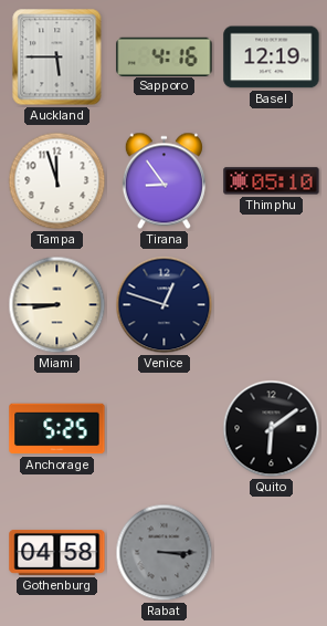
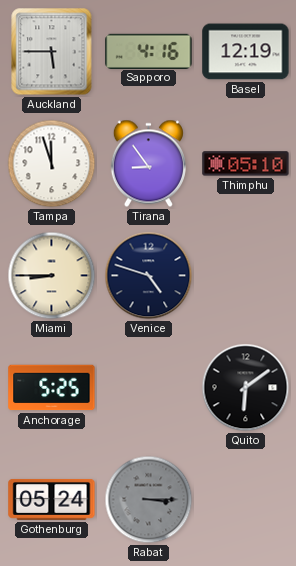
Venice: 12:48 -> 4:48
Gothenburg: 04:58 -> 05:24
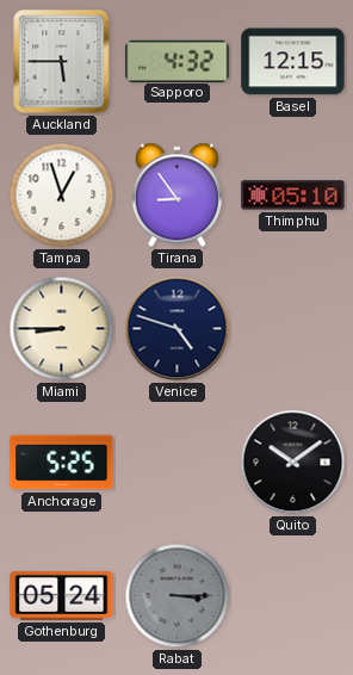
Sapporo: 4:16 -> 4:32
Basel: 12:19 -> 12:15
Tampa: 11:57 -> 12:57
Quito: 6:09 -> 10:09
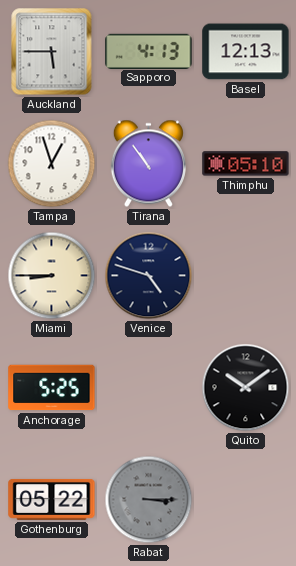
Sapporo: 4:32 -> 4:13
Basel: 12:15 -> 12:13
Tirana: 8:54 -> 10:54
Gothenburg: 05:24 -> 05:22
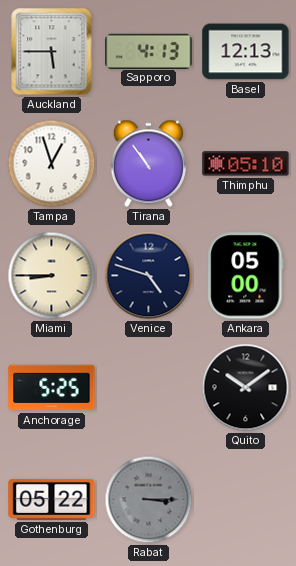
Ankara: none -> 05:00
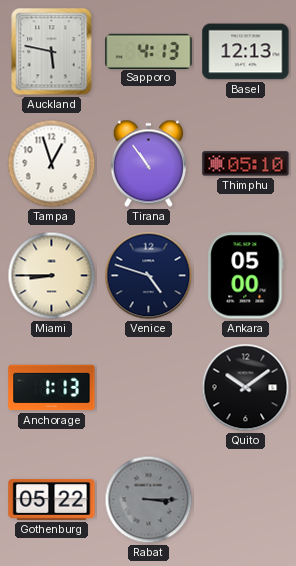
Auckland: 5:45 -> 5:47
Anchorage: 5:25 -> 1:13
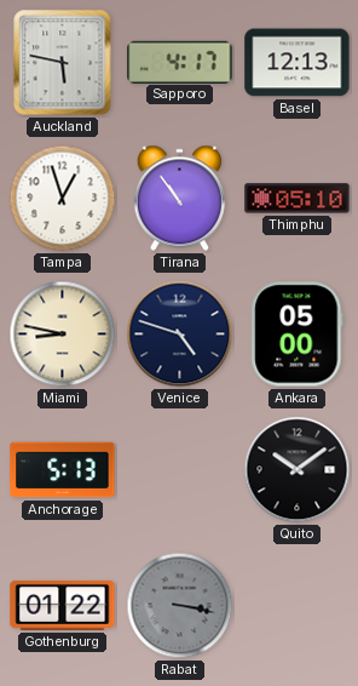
Sapporo: 4:13 -> 4:17
Miami: 8:45 -> 8:47
Anchorage: 1:13 -> 5:13
Gothenburg: 05:22 -> 01:22
Rabat: 3:15 -> 3:17
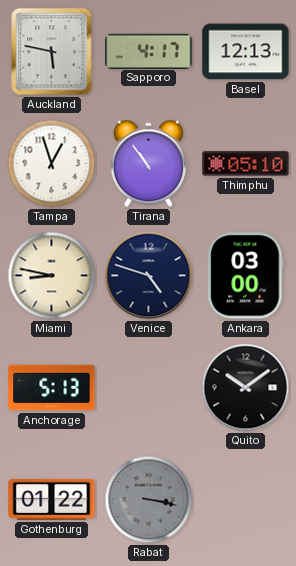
Ankara: 05:00 -> 03:00
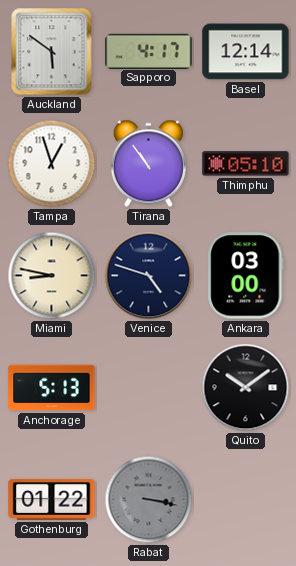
Auckland: 5:47 -> 5:51
Basel: 12:13 -> 12:14
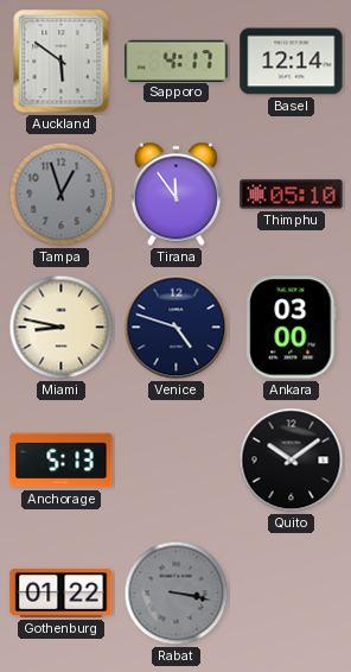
Tampa dial: white -> grey
Tirana: 10:54 -> 11:54
